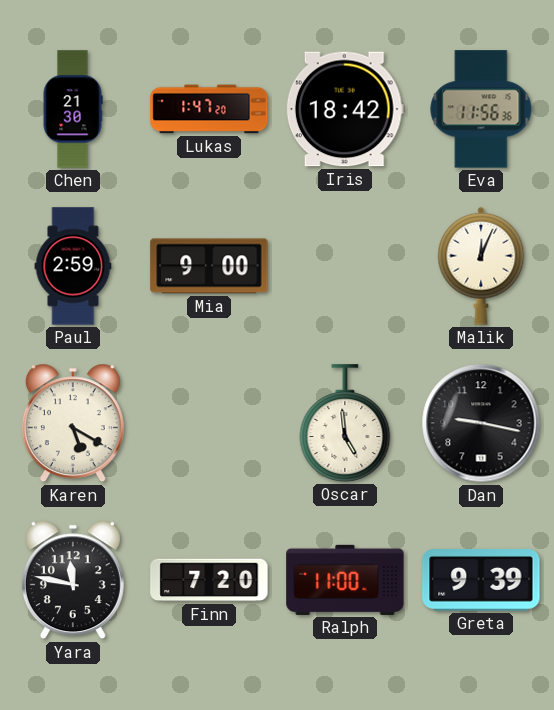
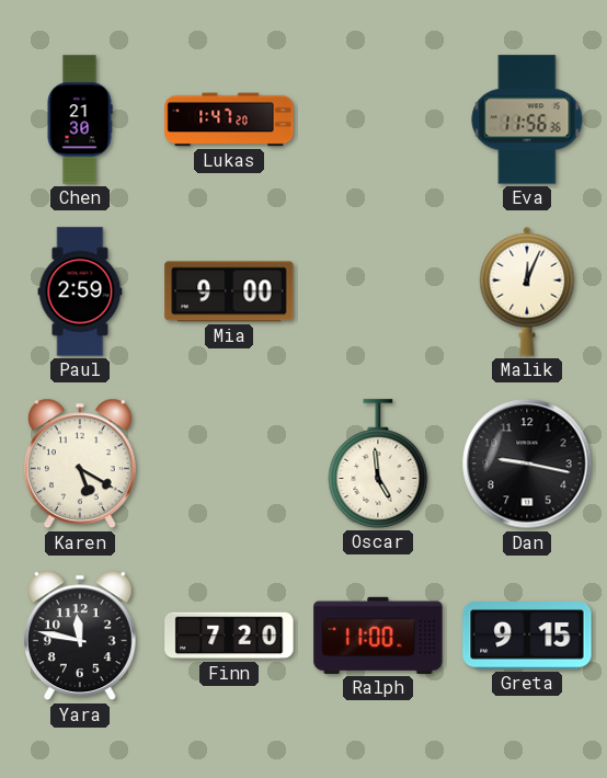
Iris: 18:42 -> none
Greta: 9:39 -> 9:15
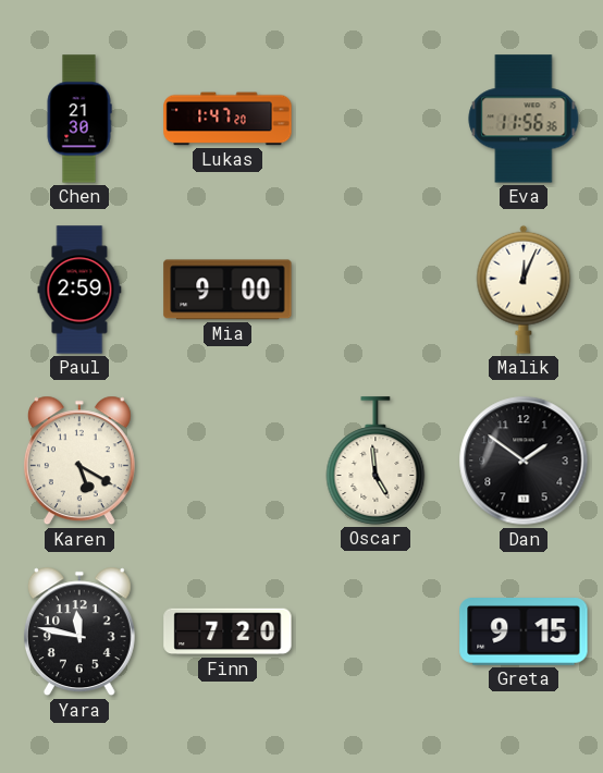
Dan: 9:17 -> 1:51
Ralph: 11:00 -> none
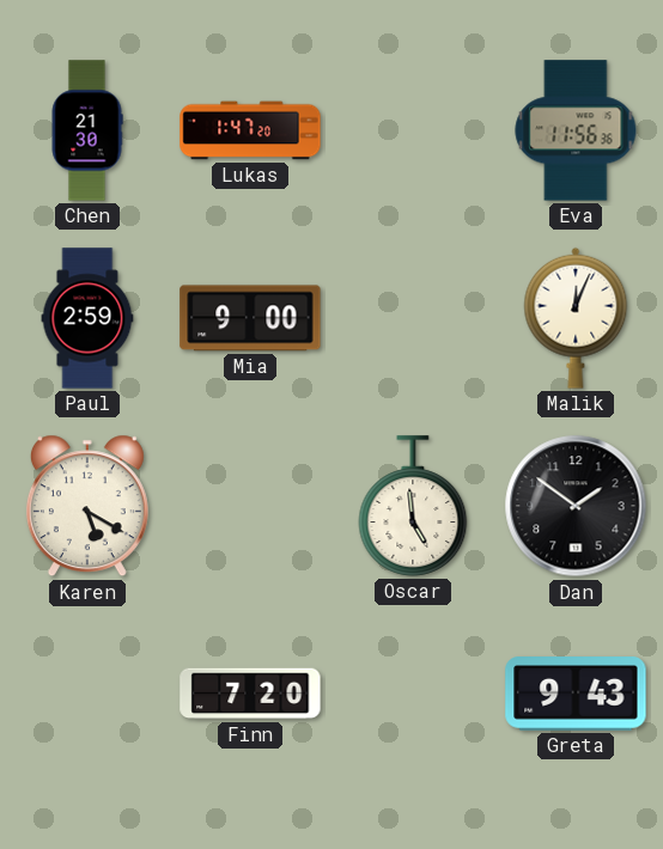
Yara: 11:47 -> none
Greta: 9:15 -> 9:43
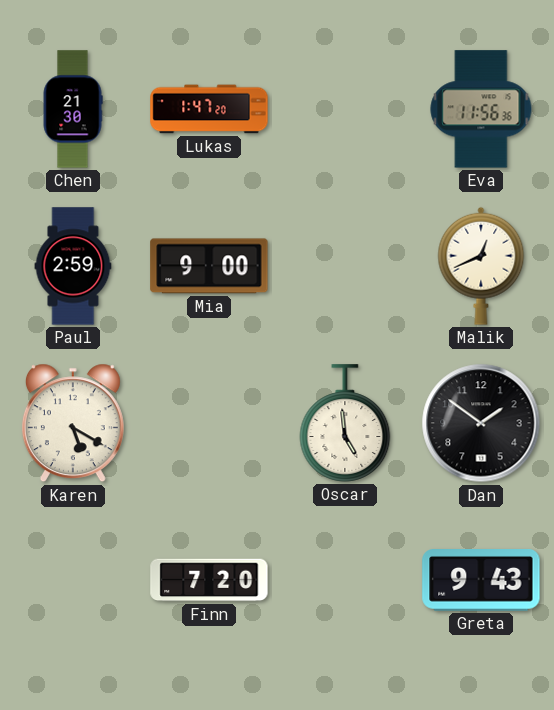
Malik: 12:04 -> 12:41
